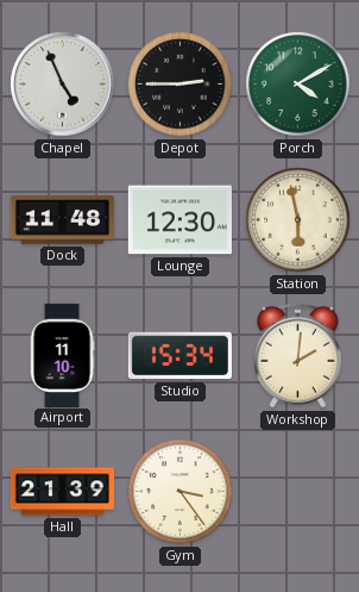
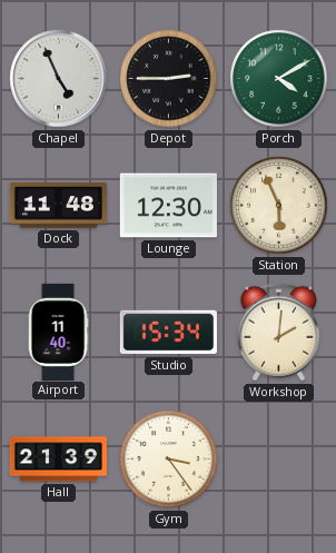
Station: 5:58 -> 5:56
Airport: 11:10 -> 11:40
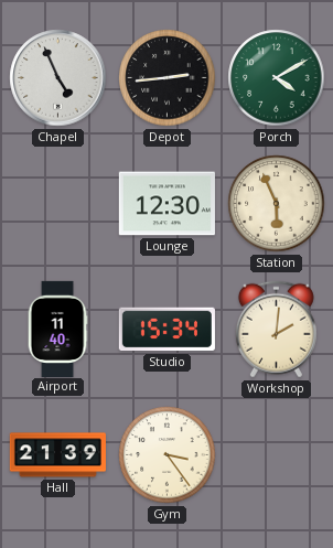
Depot: 2:45 -> 2:44
Dock: 11:48 -> none
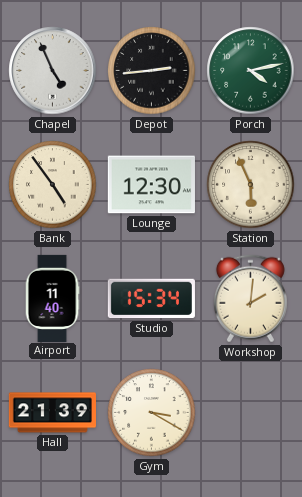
Porch: 4:10 -> 4:13
Bank: none -> 4:54
Gym: 3:24 -> 3:20
